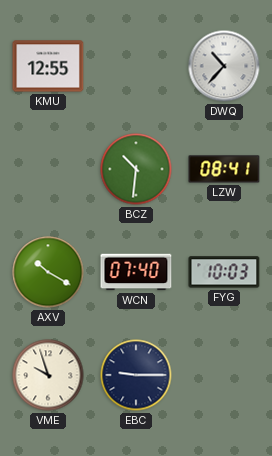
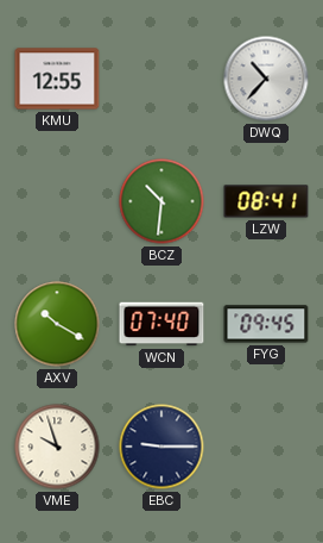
FYG: 10:03 -> 09:45
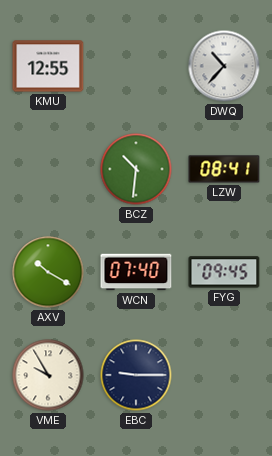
VME: 9:57 -> 9:55
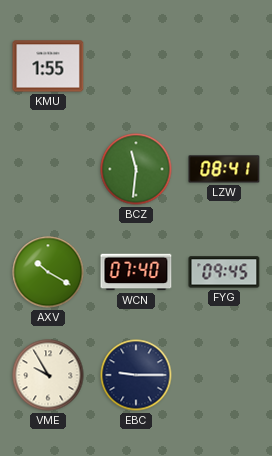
KMU: 12:55 -> 1:55
DWQ: 10:37 -> none
BCZ: 10:31 -> 11:31
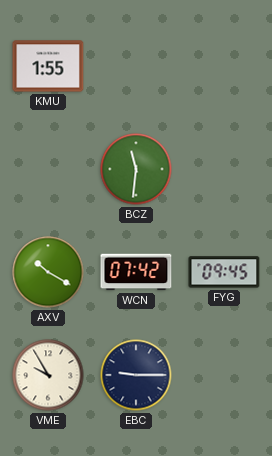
LZW: 08:41 -> none
WCN: 07:40 -> 07:42
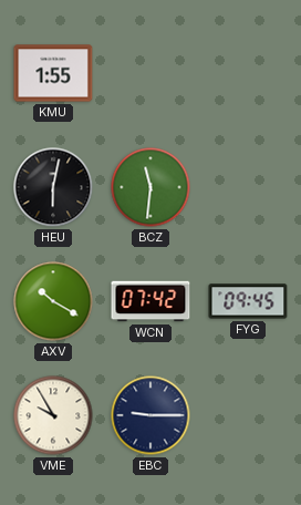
HEU: none -> 6:02
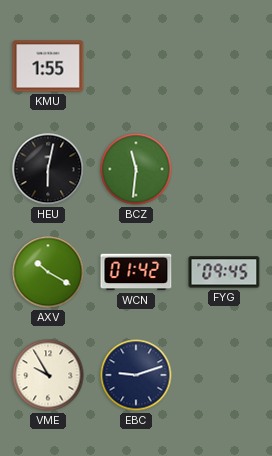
WCN: 07:42 -> 01:42
EBC: 9:15 -> 9:12
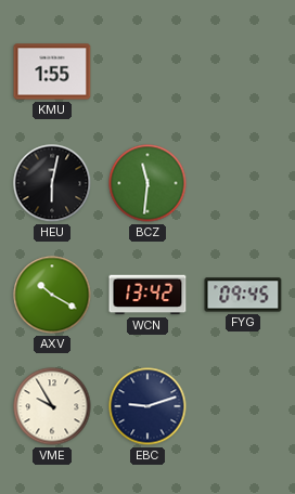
WCN: 01:42 -> 13:42
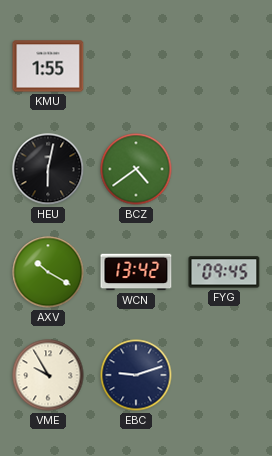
BCZ: 11:31 -> 4:39
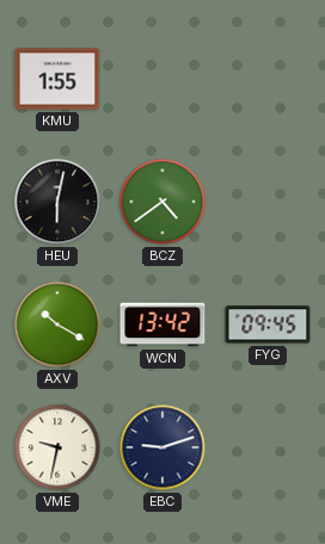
VME: 9:55 -> 9:32
